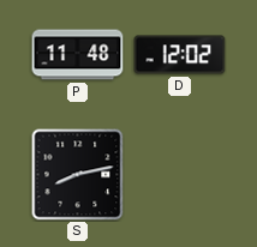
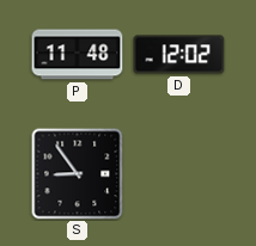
S: 8:13 -> 8:54
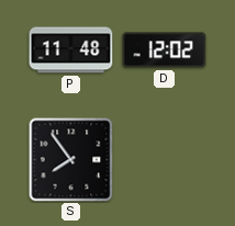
S: 8:54 -> 7:54
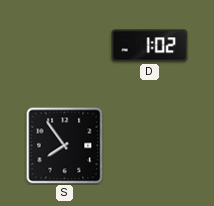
P: 11:48 -> none
D: 12:02 -> 1:02
